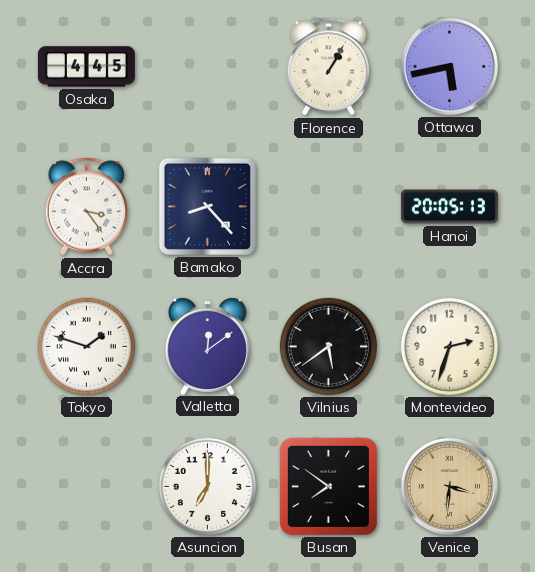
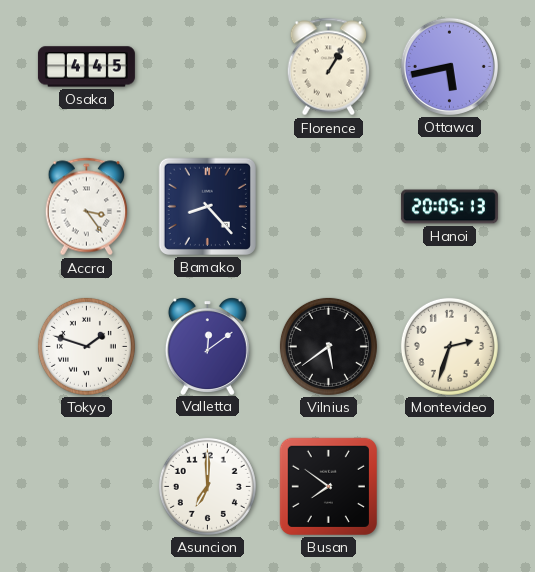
Venice: 3:31 -> none
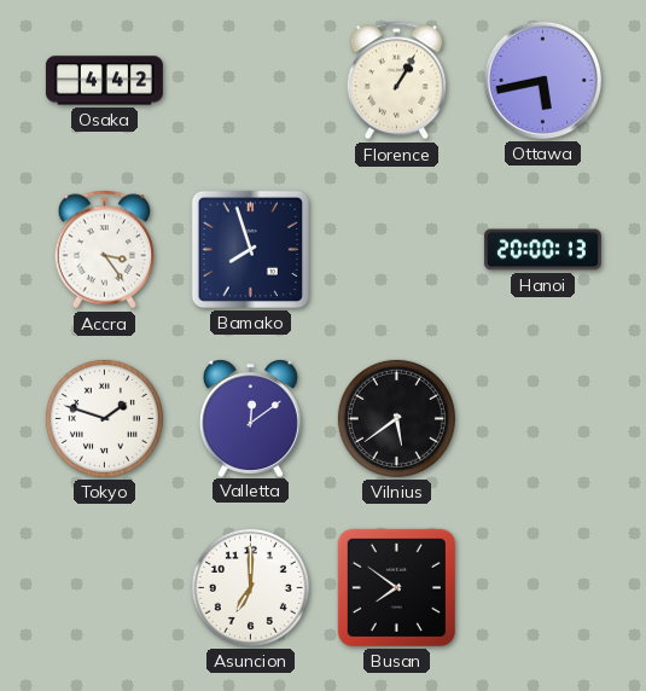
Osaka: 4:45 -> 4:42
Bamako: 8:23 -> 7:57
Hanoi: 20:05 -> 20:00
Montevideo: 2:33 -> none
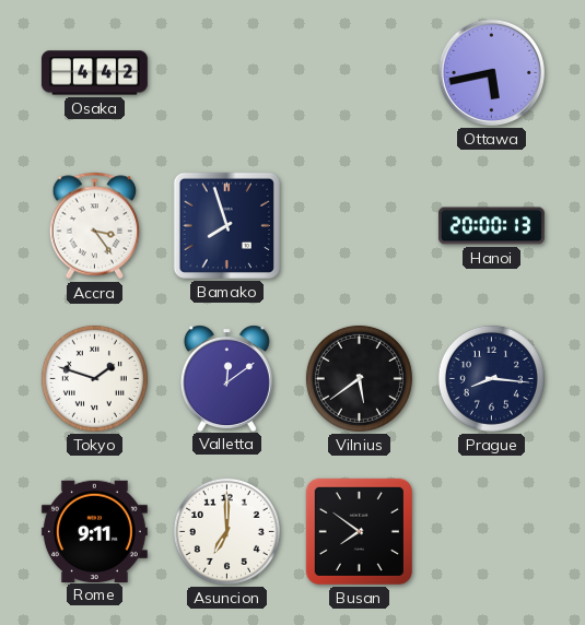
Florence: 1:05 -> none
Prague: none -> 8:16
Rome: none -> 9:11
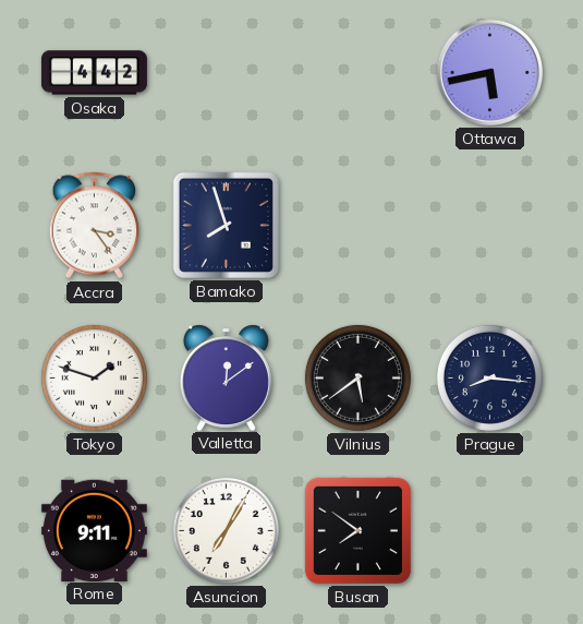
Hanoi: 20:00 -> none
Asuncion: 7:00 -> 7:05
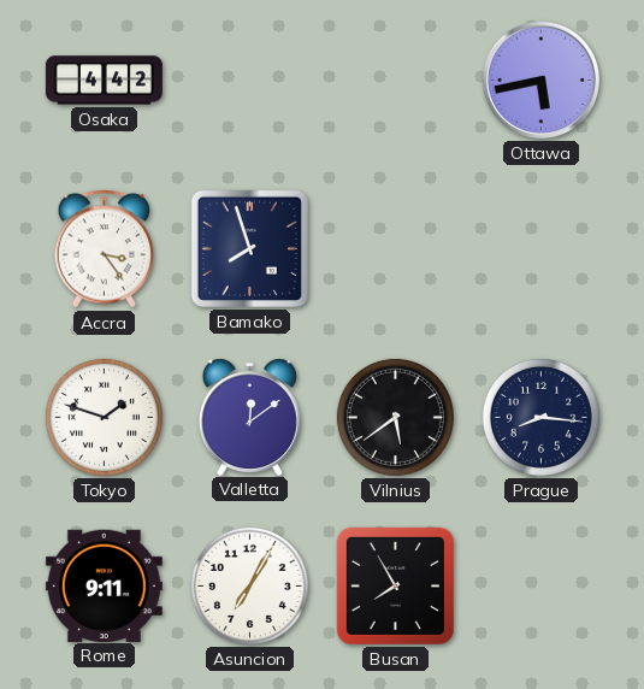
Busan: 7:51 -> 7:55
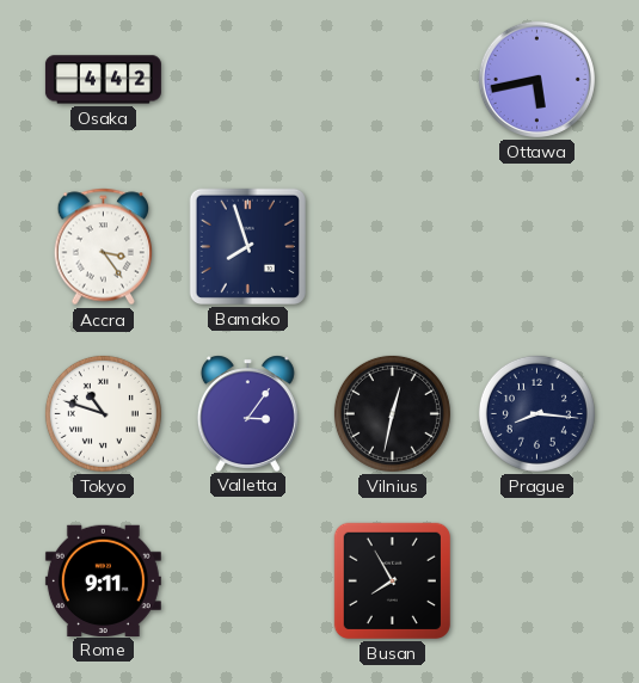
Tokyo: 1:48 -> 10:48
Valletta: 12:09 -> 3:06
Vilnius: 5:39 -> 12:32
Asuncion: 7:05 -> none
